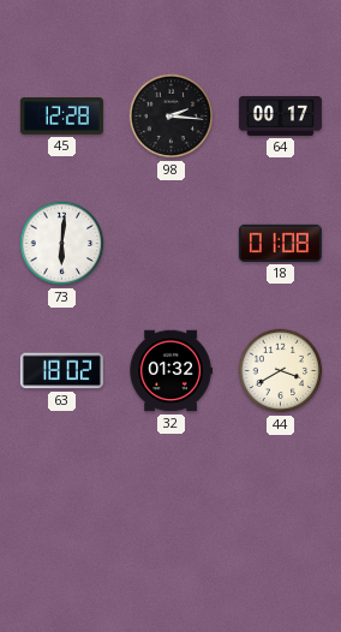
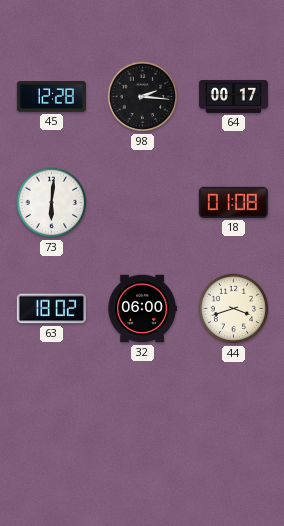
32: 01:32 -> 06:00
44: 3:40 -> 3:42
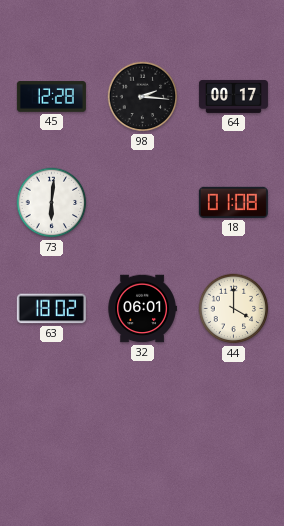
32: 06:00 -> 06:01
44: 3:42 -> 4:00
